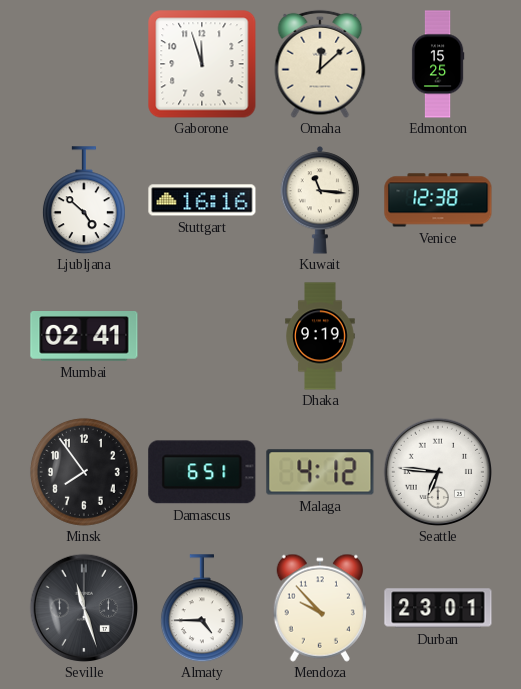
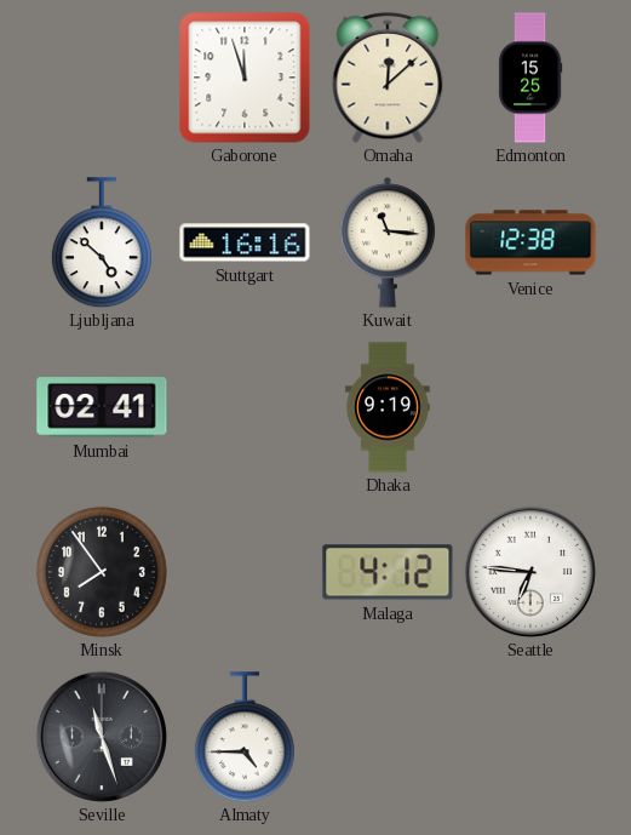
Damascus: 6:51 -> none
Mendoza: 9:53 -> none
Durban: 23:01 -> none
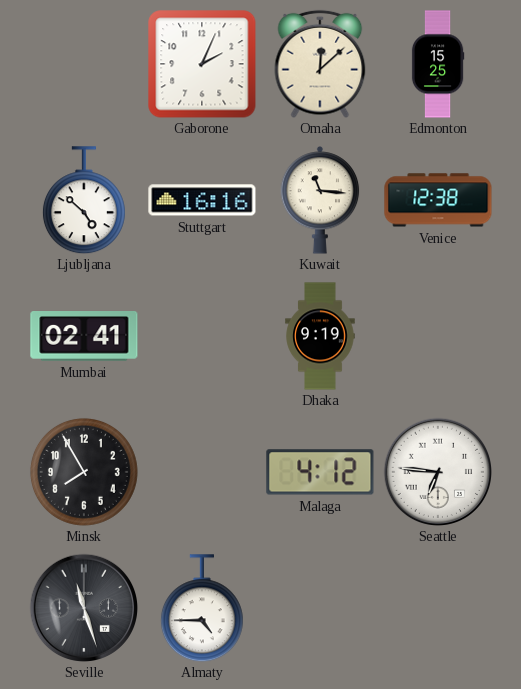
Gaborone: 11:57 -> 2:04
Minsk: 7:54 -> 7:55
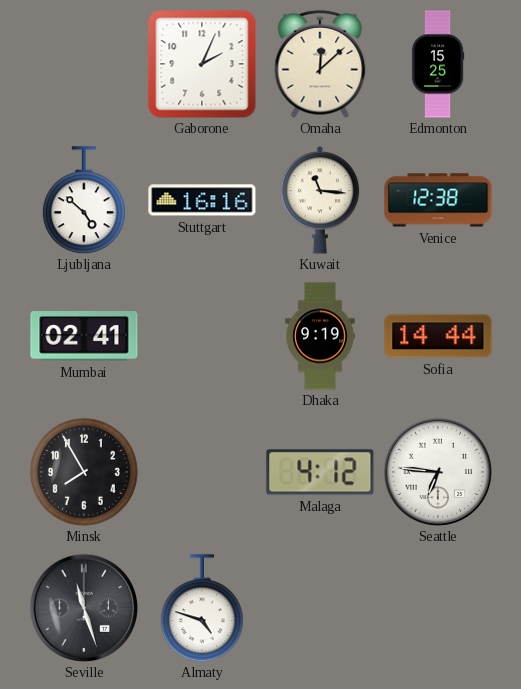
Sofia: none -> 14:44
Almaty: 4:45 -> 4:48
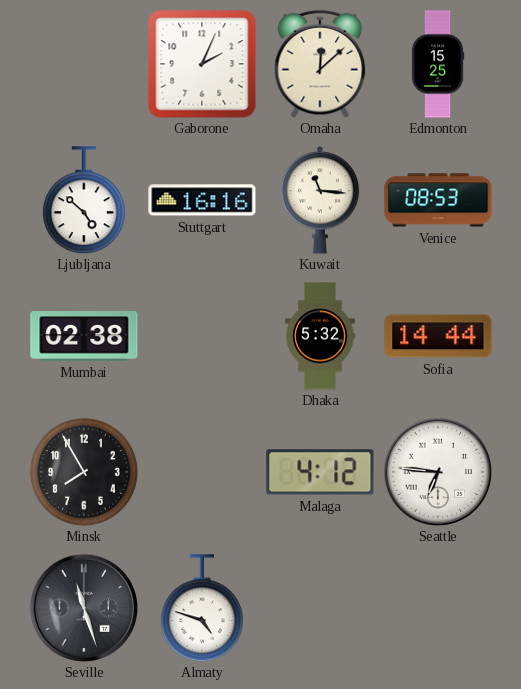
Venice: 12:38 -> 08:53
Mumbai: 02:41 -> 02:38
Dhaka: 9:19 -> 5:32
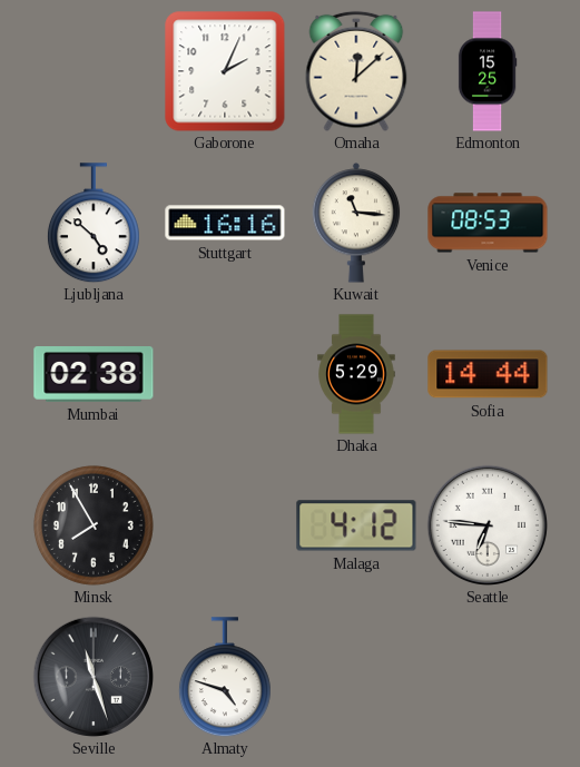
Dhaka: 5:32 -> 5:29
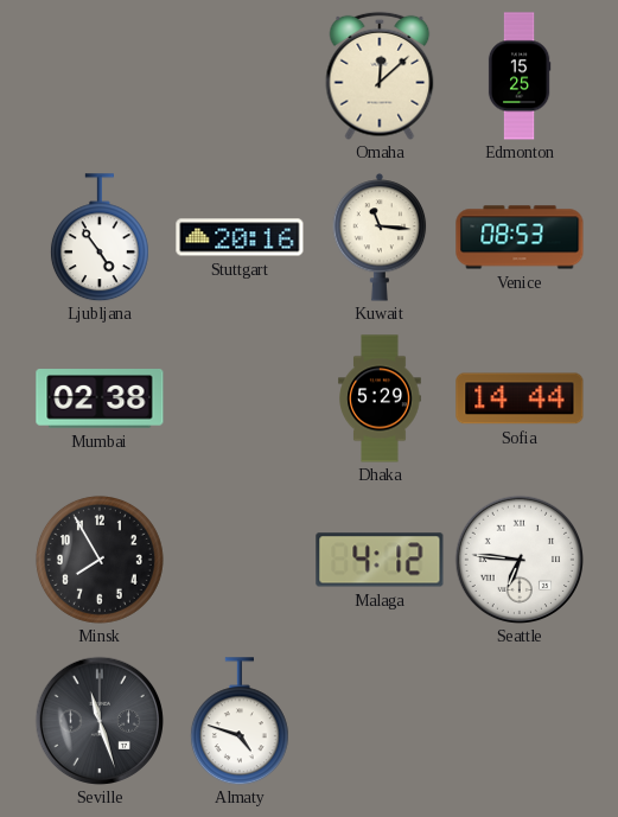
Gaborone: 2:04 -> none
Ljubljana: 4:52 -> 4:54
Stuttgart: 16:16 -> 20:16
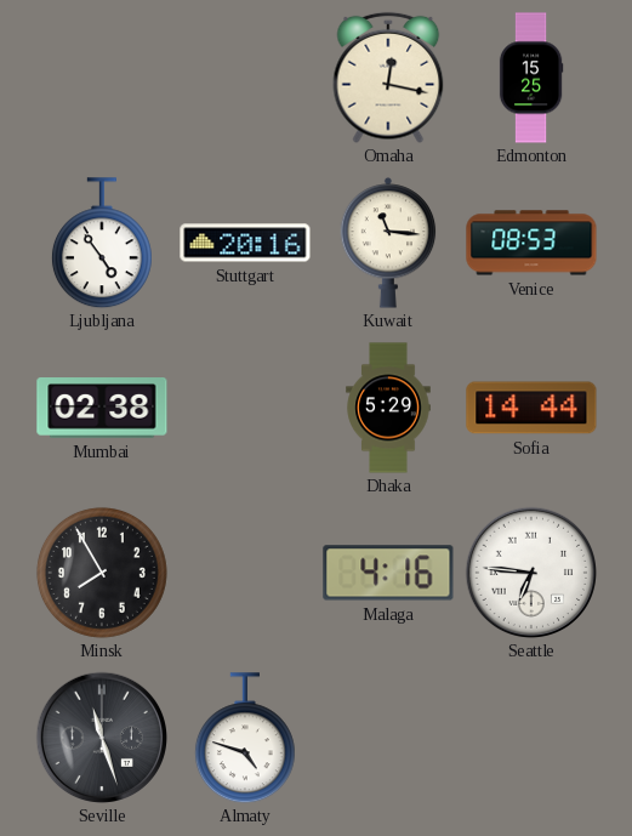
Omaha: 12:08 -> 12:17
Malaga: 4:12 -> 4:16
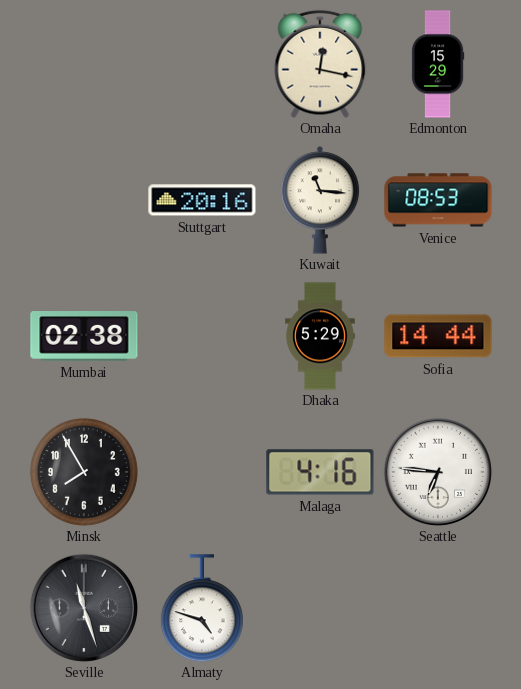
Edmonton: 15:25 -> 15:29
Ljubljana: 4:54 -> none
